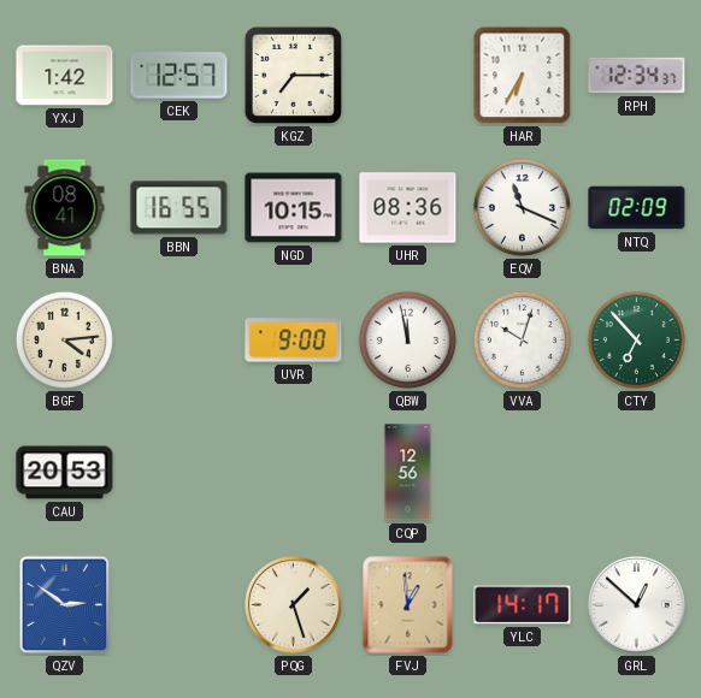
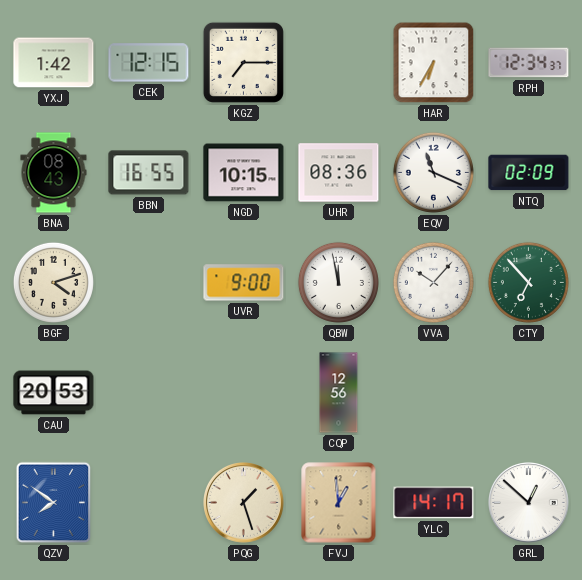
CEK: 12:57 -> 12:15
BNA: 08:41 -> 08:43
BGF: 4:14 -> 4:12
VVA: 10:03 -> 10:07
QZV: 2:51 -> 7:51
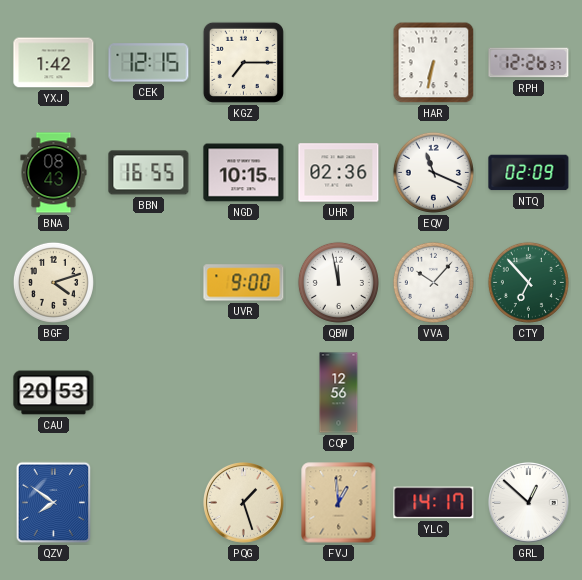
HAR: 6:35 -> 6:32
RPH: 12:34 -> 12:26
UHR: 08:36 -> 02:36
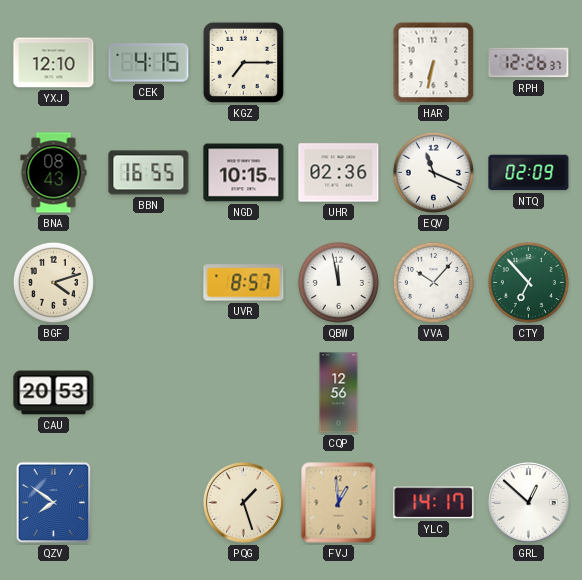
YXJ: 1:42 -> 12:10
CEK: 12:15 -> 4:15
UVR: 9:00 -> 8:57
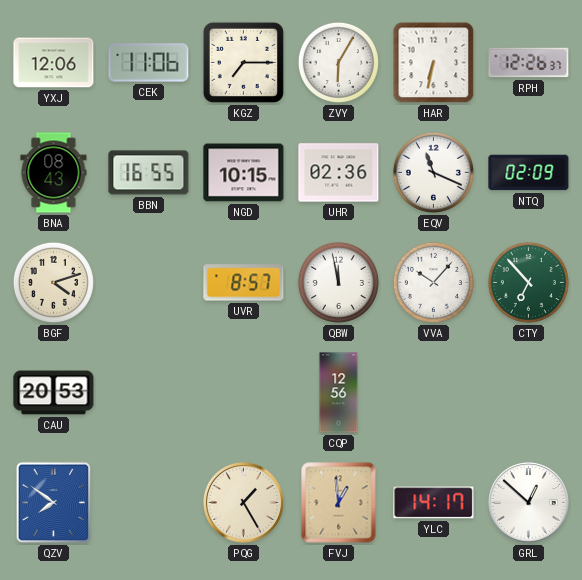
YXJ: 12:10 -> 12:06
CEK: 4:15 -> 11:06
ZVY: none -> 6:05
PQG: 1:27 -> 1:25
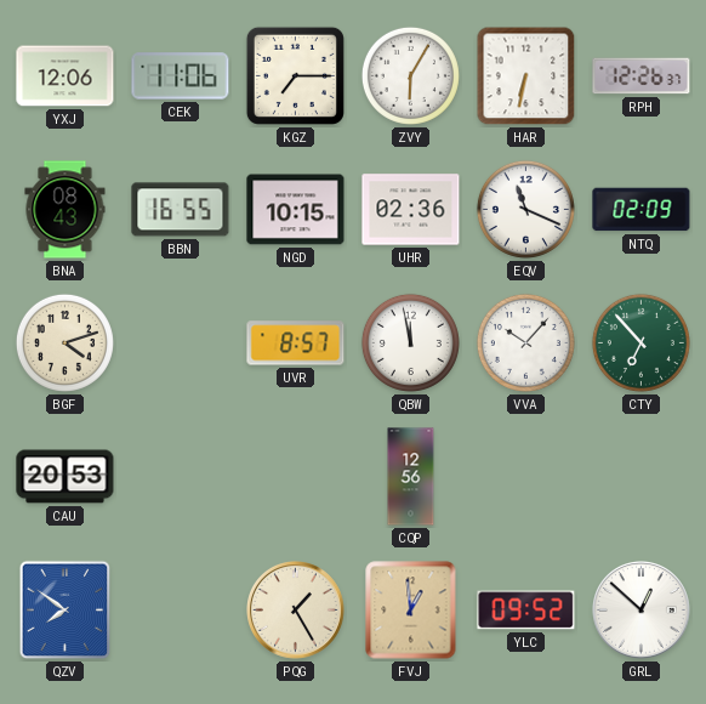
YLC: 14:17 -> 09:52
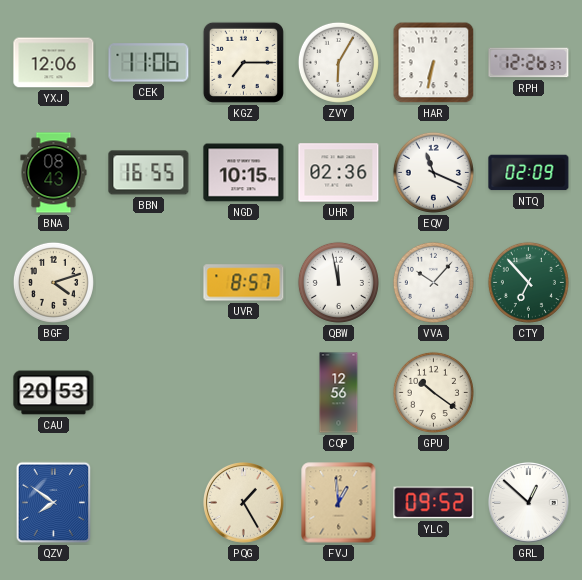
GPU: none -> 10:21
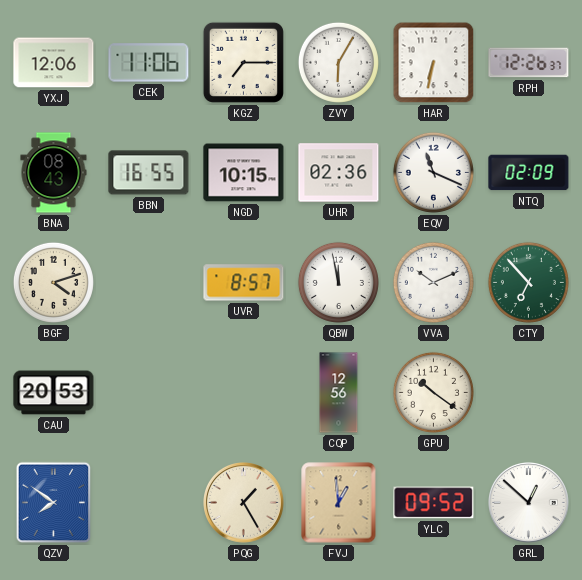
VVA: 10:07 -> 10:11
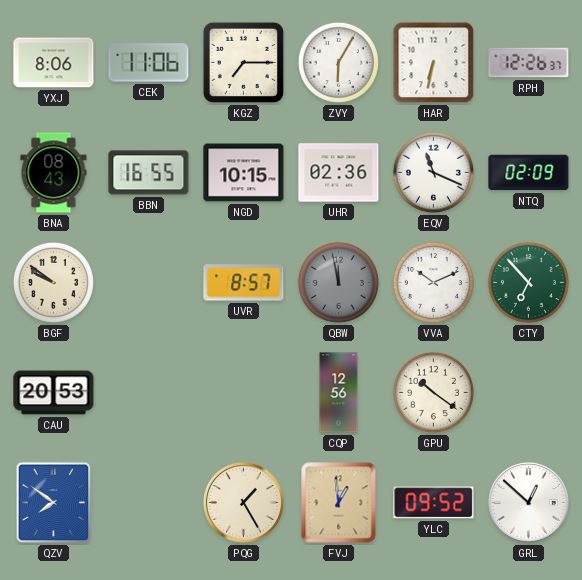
YXJ: 12:06 -> 8:06
BGF: 4:12 -> 9:51
QBW dial: white -> grey
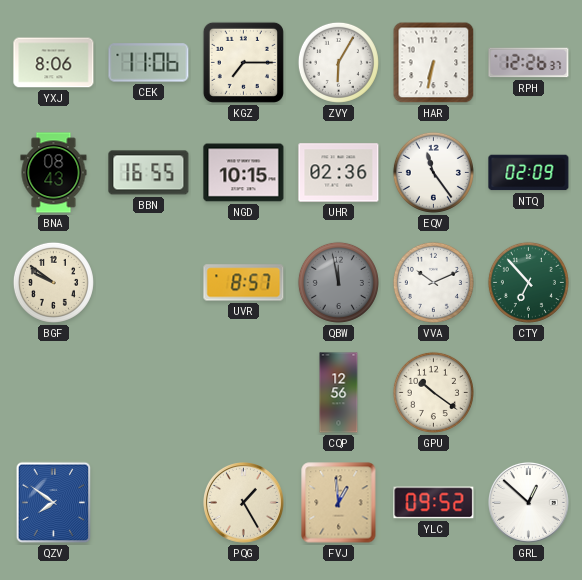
EQV: 11:19 -> 11:24
CAU: 20:53 -> none
